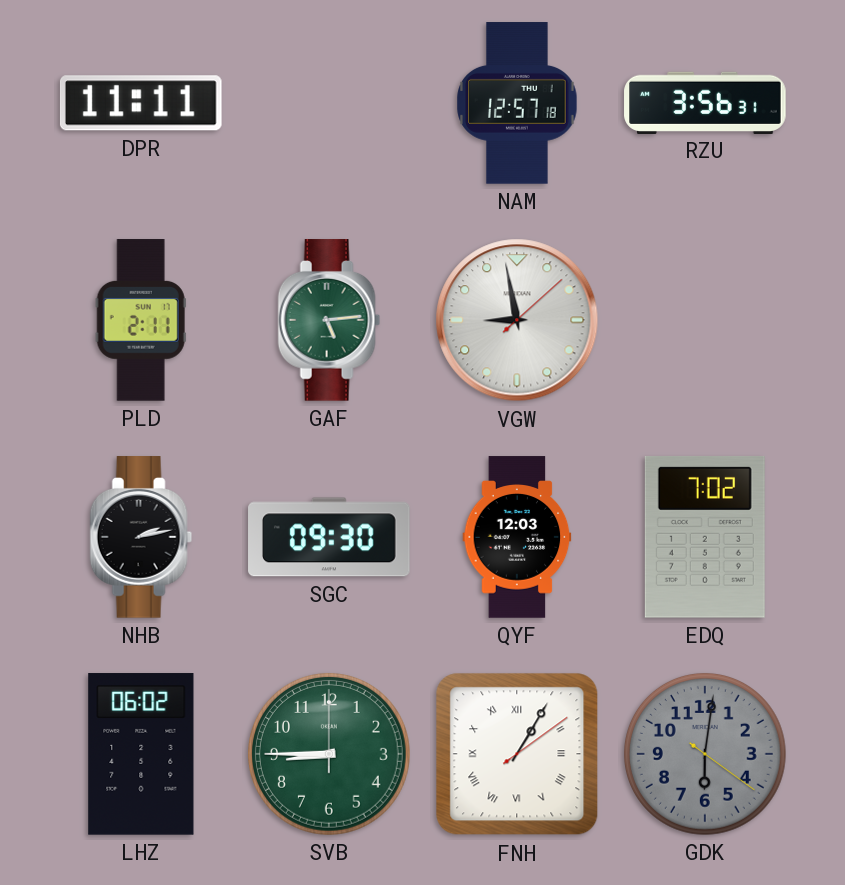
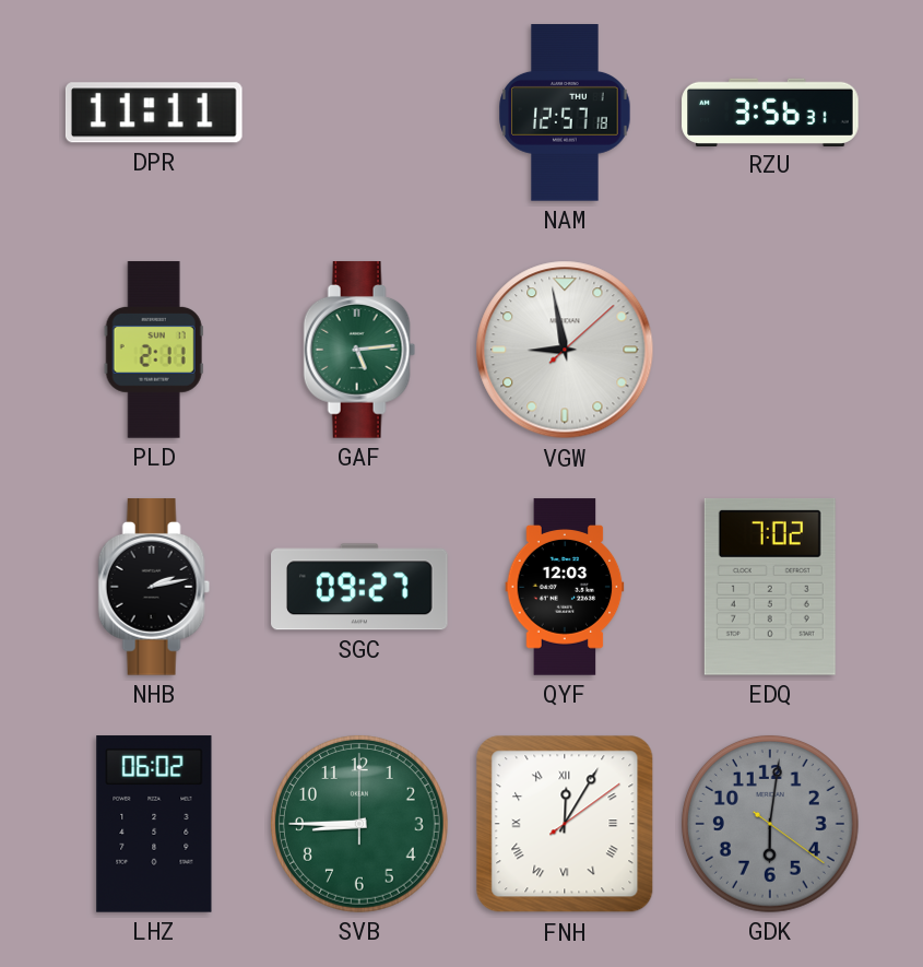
SGC: 09:30 -> 09:27
FNH: 1:05 -> 12:05
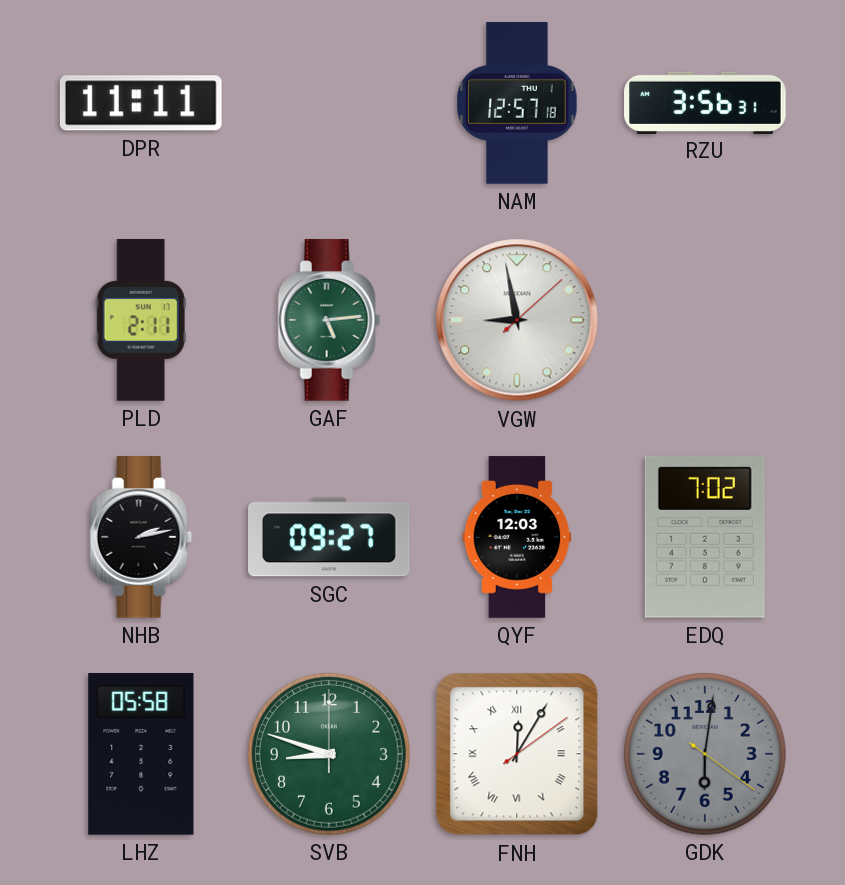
LHZ: 06:02 -> 05:58
SVB: 8:45 -> 8:48
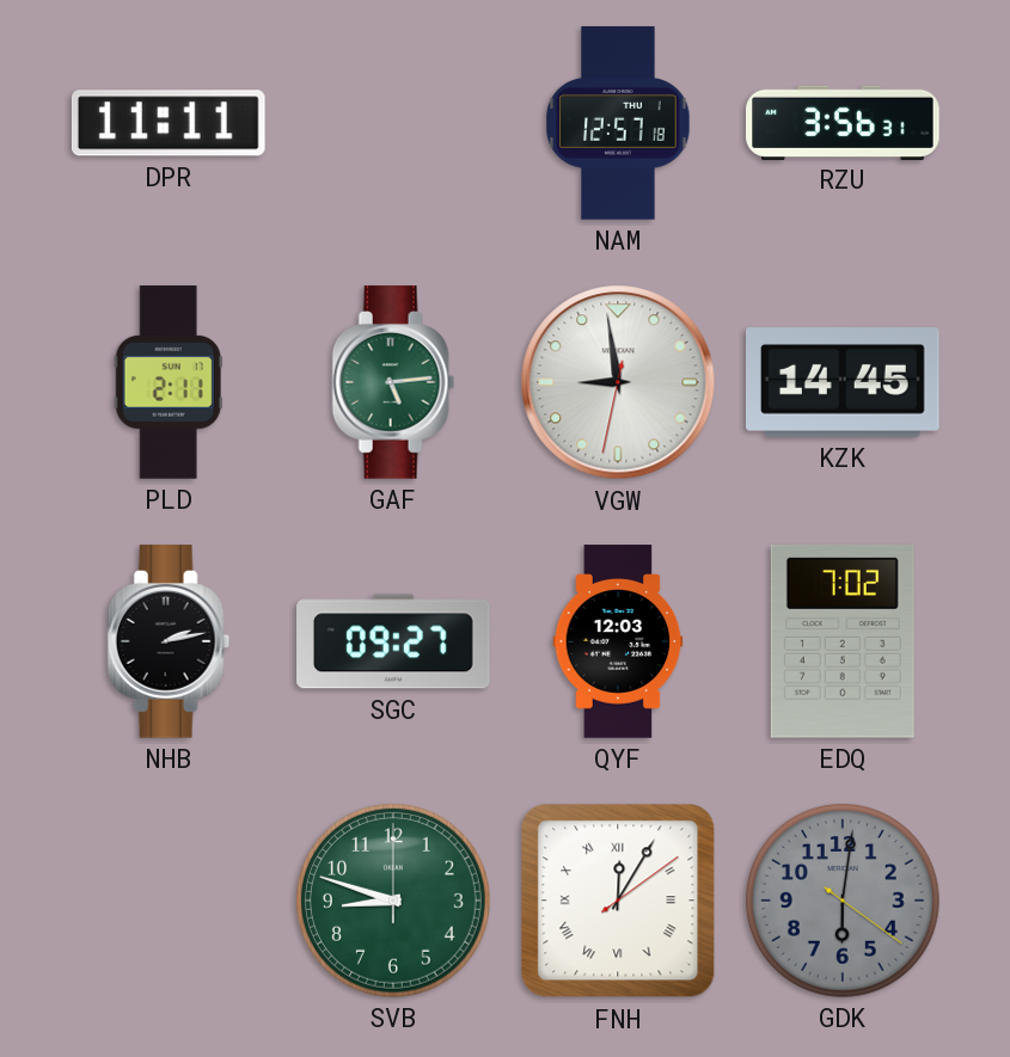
VGW: 8:58:08 -> 8:58:32
KZK: none -> 14:45
LHZ: 05:58 -> none
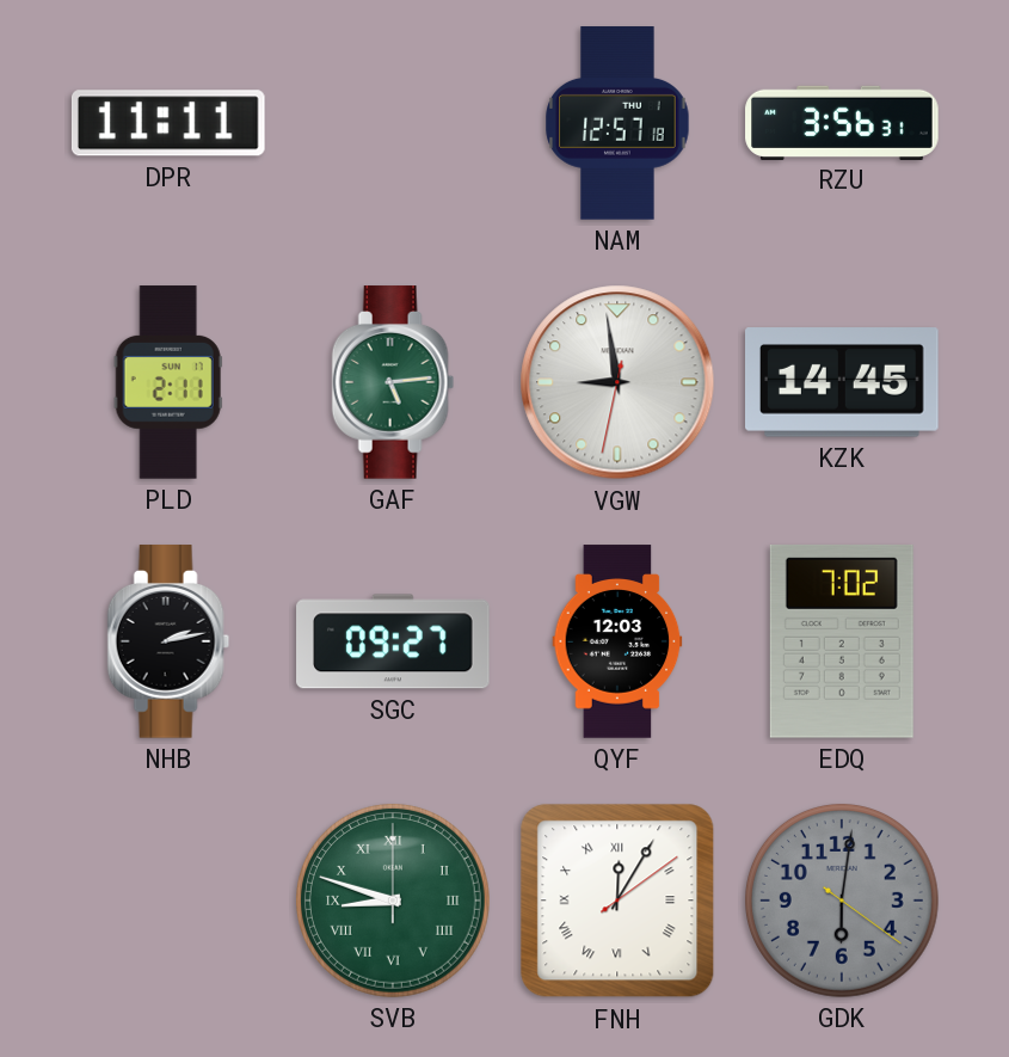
SVB numerals: Arabic -> Roman
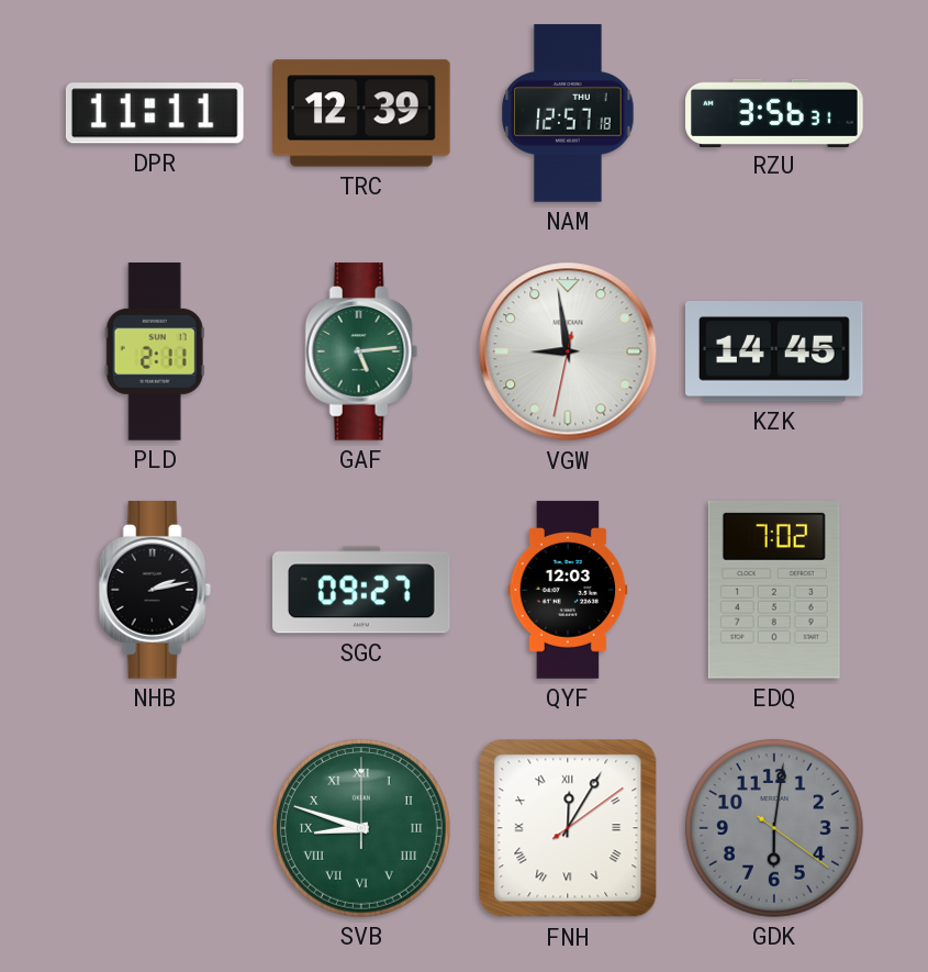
TRC: none -> 12:39
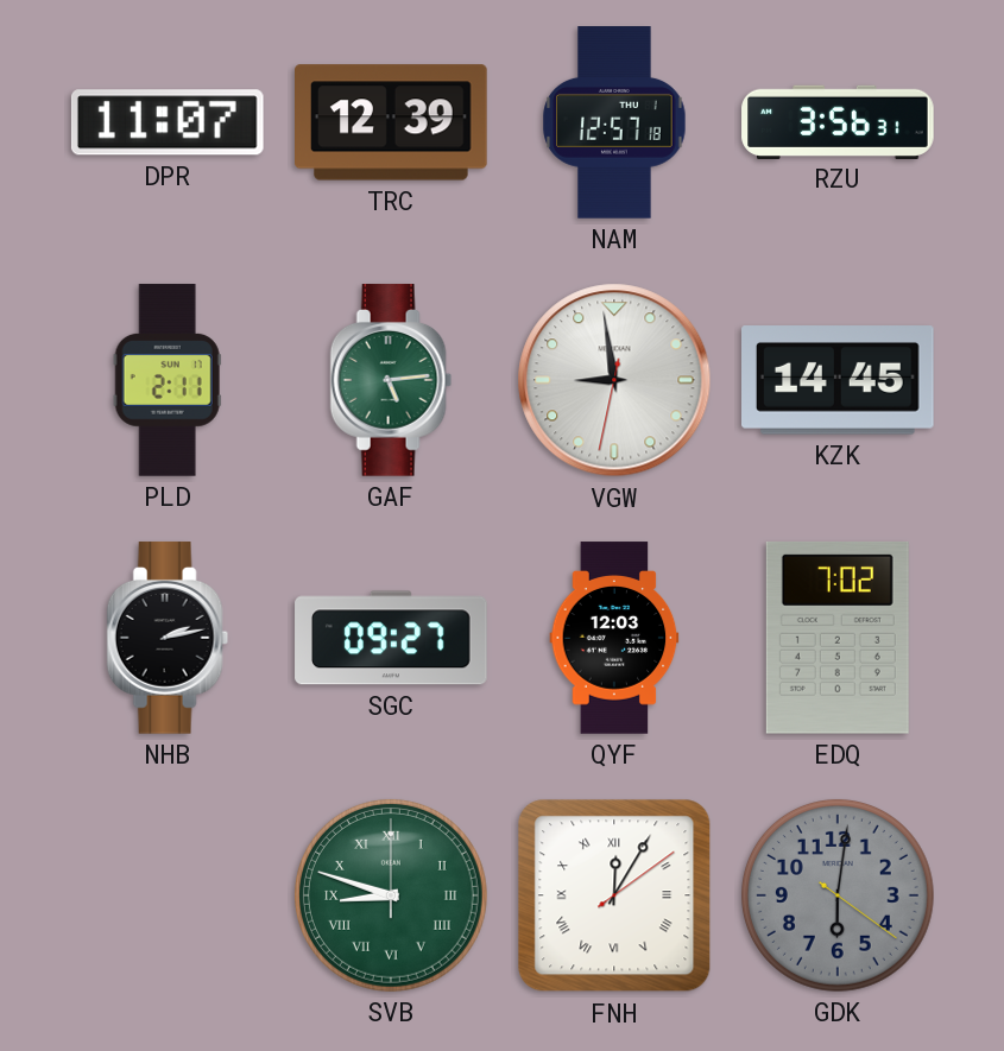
DPR: 11:11 -> 11:07
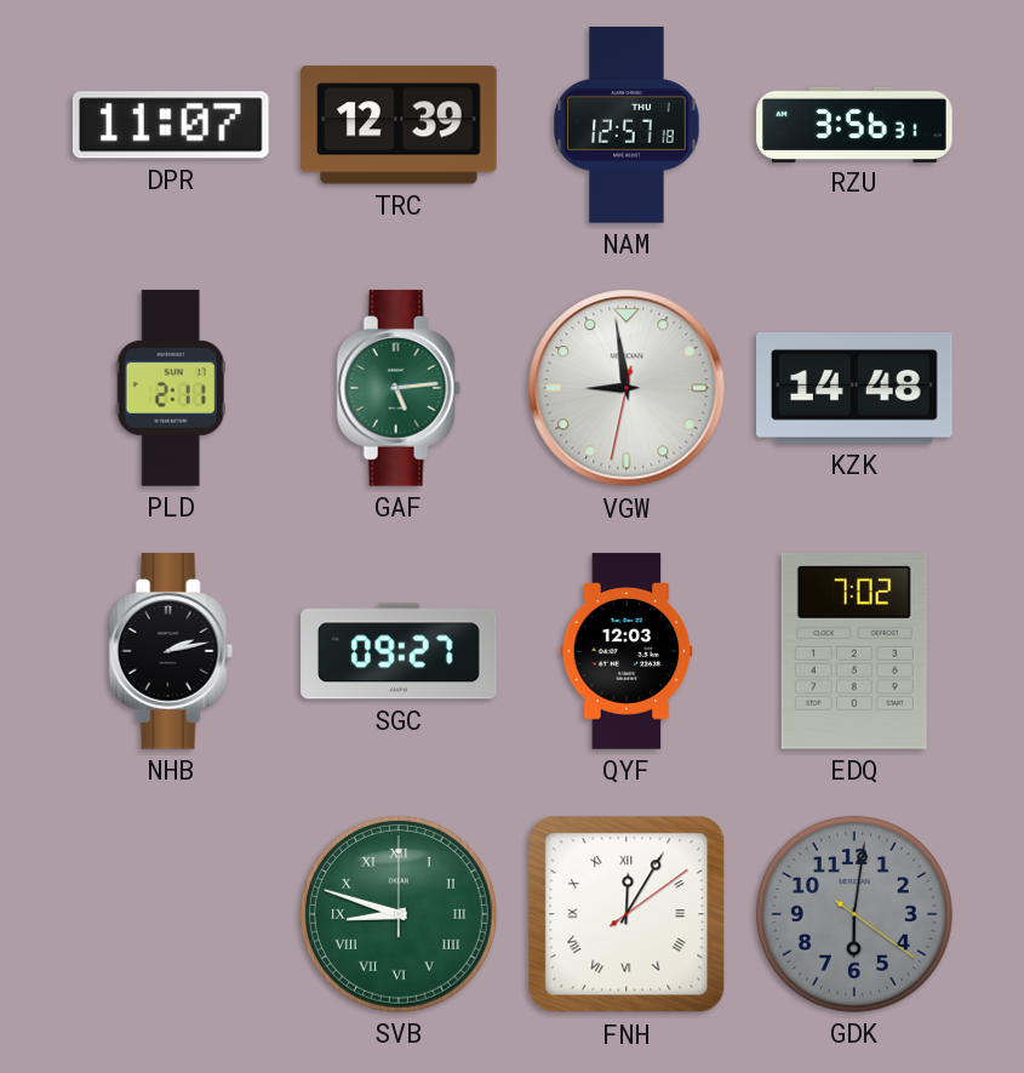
KZK: 14:45 -> 14:48
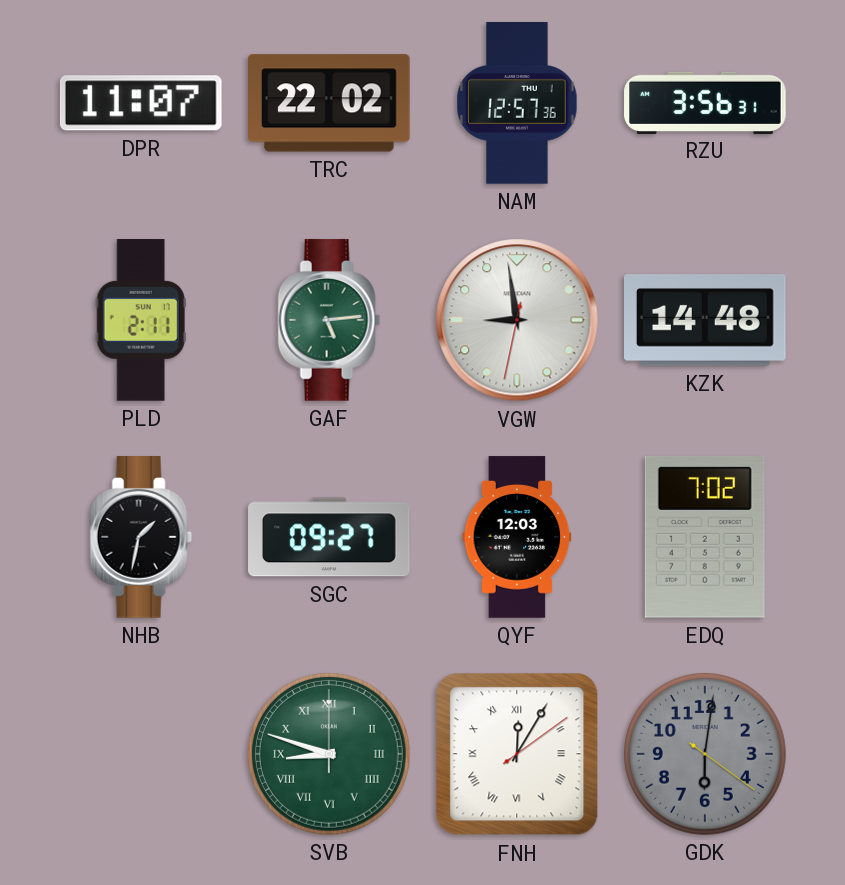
TRC: 12:39 -> 22:02
NAM: 12:57:18 -> 12:57:36
NHB: 2:13 -> 1:32
